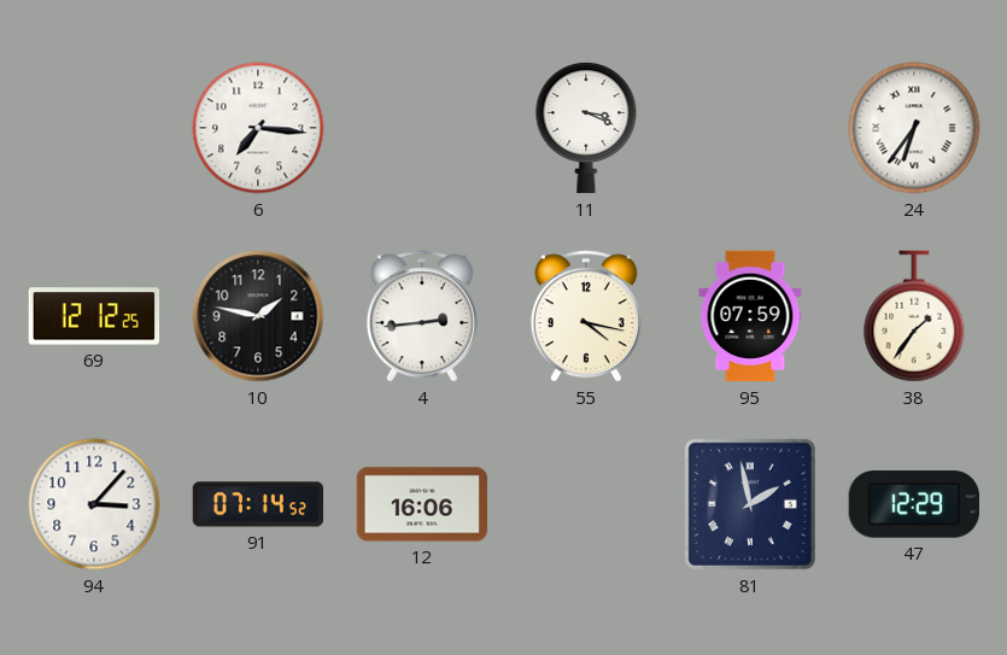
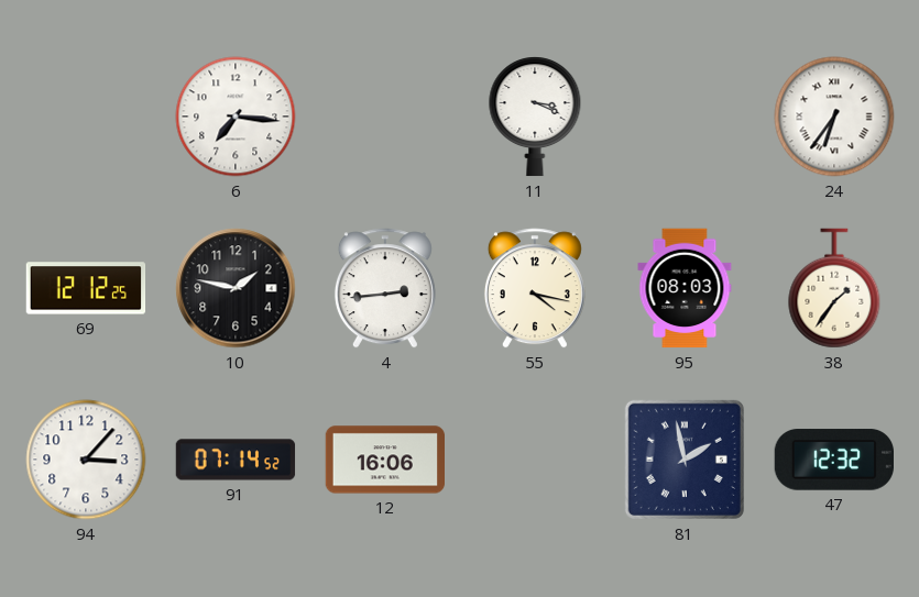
95: 07:59 -> 08:03
47: 12:29 -> 12:32
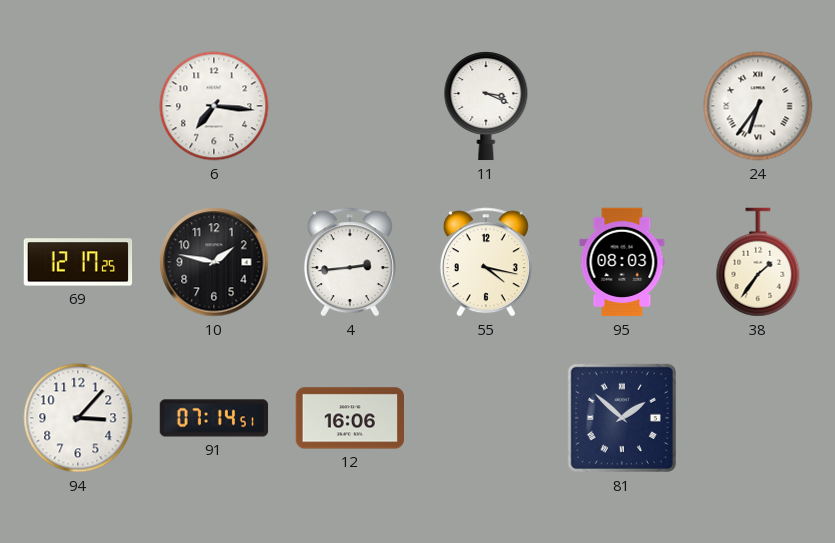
69: 12:12 -> 12:17
91: 07:14:52 -> 07:14:51
81: 1:58 -> 1:52
47: 12:32 -> none
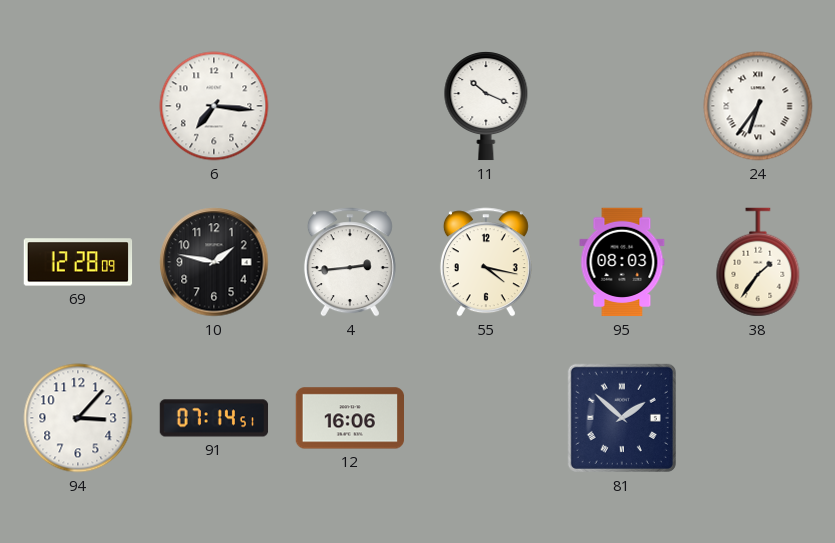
11: 3:19 -> 10:19
69: 12:17 -> 12:28
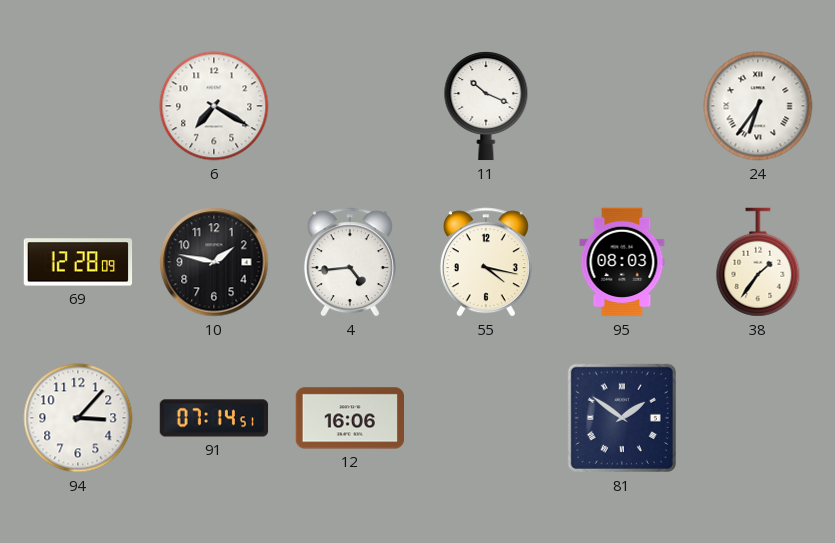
6: 7:16 -> 7:20
4: 2:44 -> 4:44
81: 1:52 -> 1:51
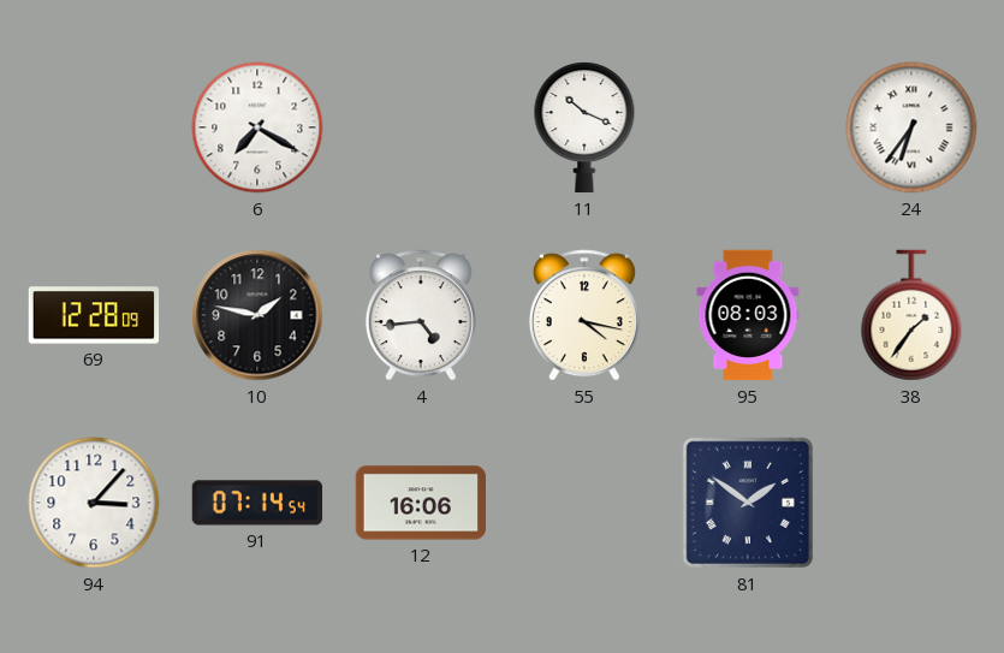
91: 07:14:51 -> 07:14:54
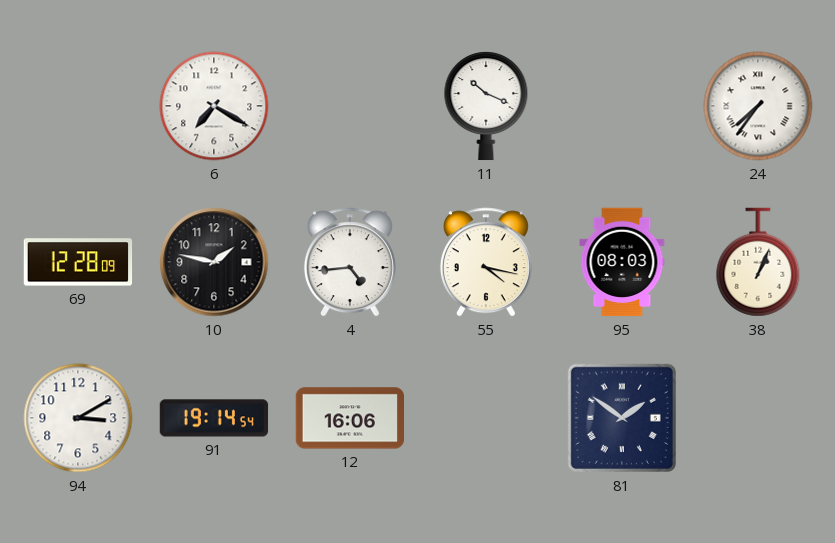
24: 6:36 -> 7:36
38: 1:36 -> 1:04
94: 3:07 -> 3:10
91: 07:14 -> 19:14
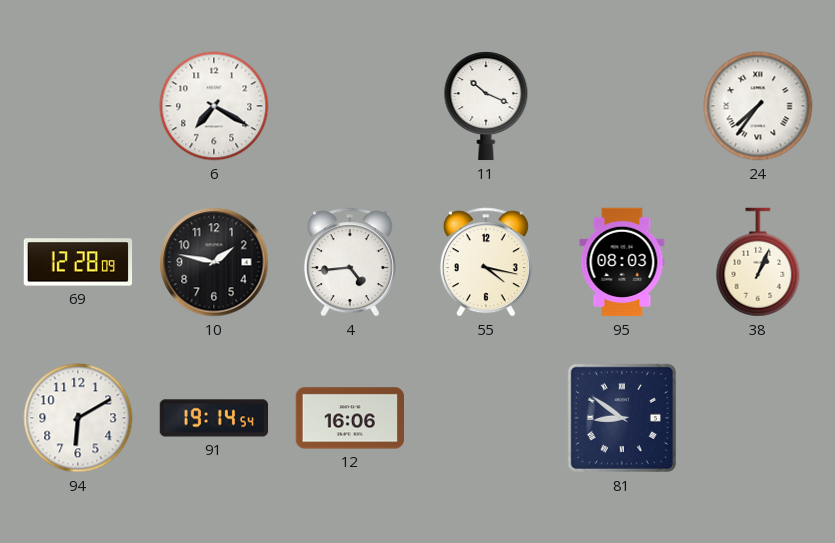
94: 3:10 -> 6:10
81: 1:51 -> 8:51
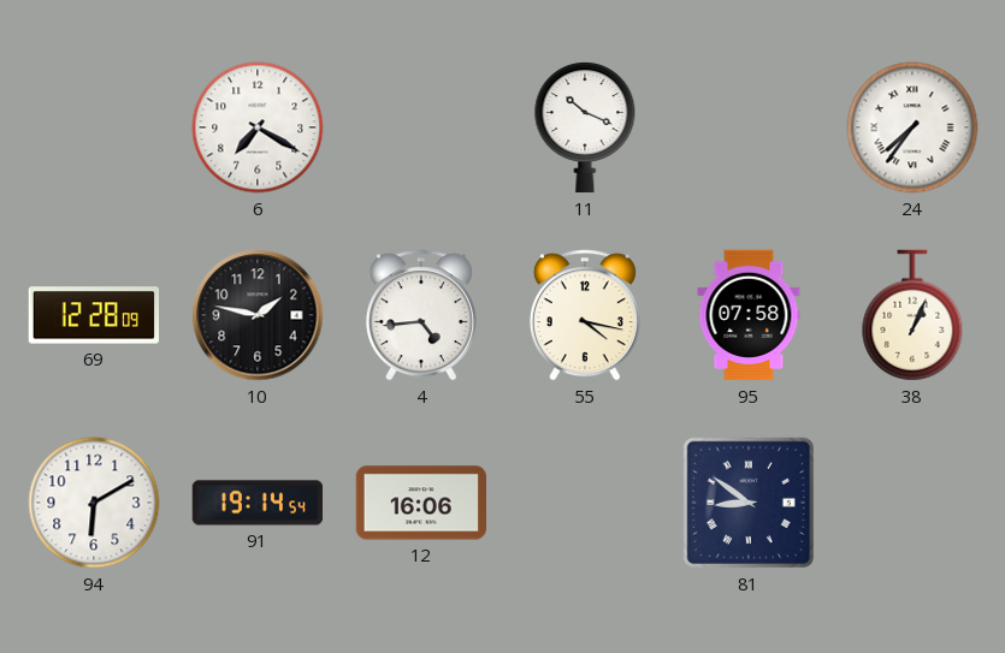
95: 08:03 -> 07:58
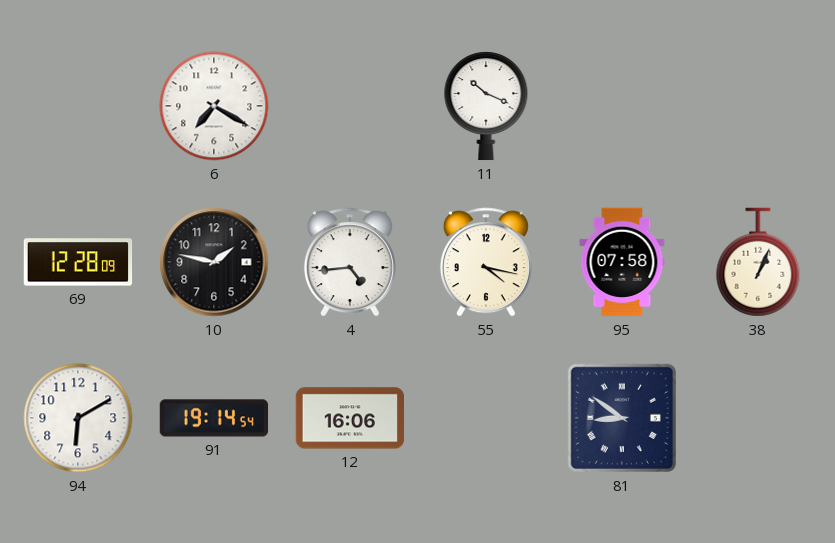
24: 7:36 -> none
